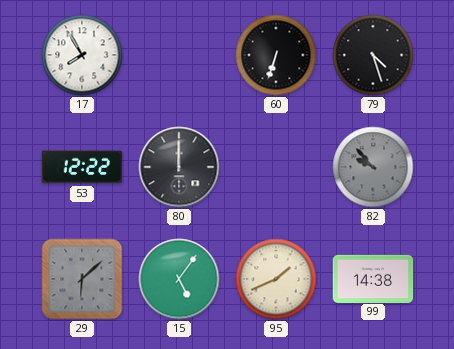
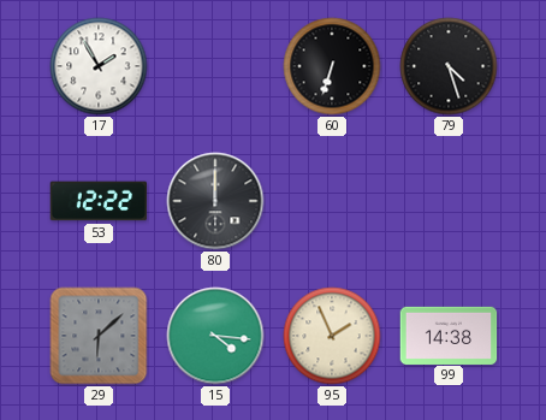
17: 7:55 -> 1:55
82: 9:53 -> none
15: 5:06 -> 4:16
95: 1:41 -> 1:56
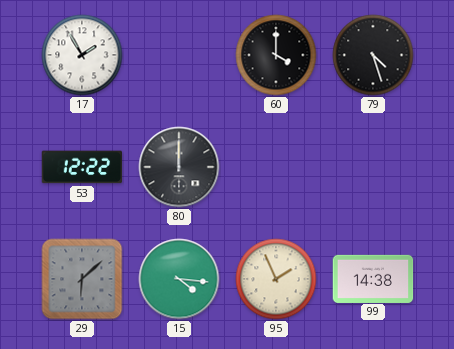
60: 6:33 -> 4:00
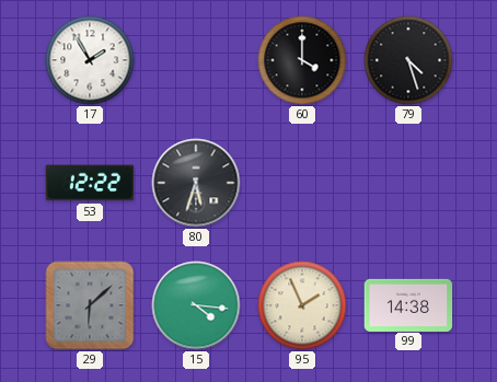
80: 12:00 -> 5:33
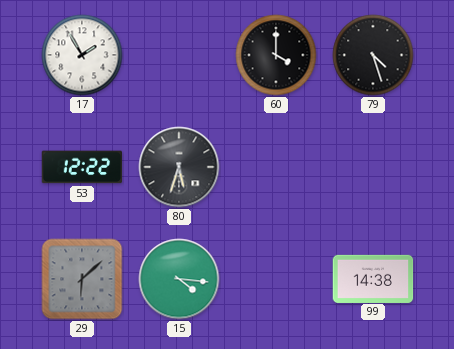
95: 1:56 -> none
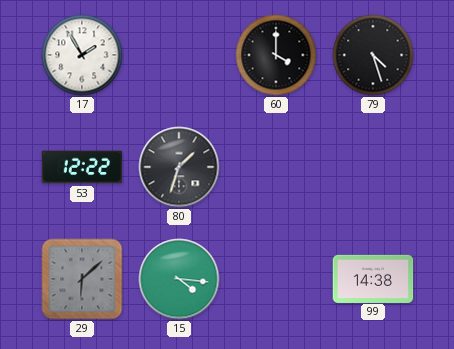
80: 5:33 -> 1:33
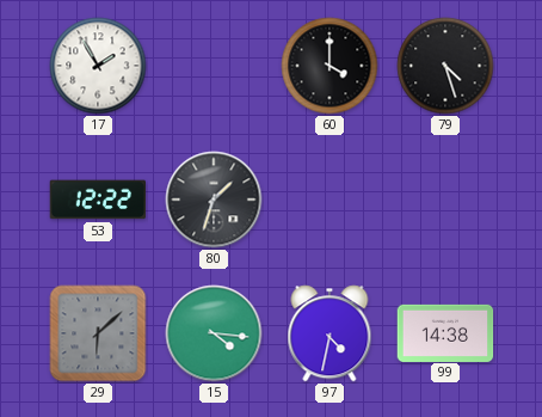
97: none -> 4:32
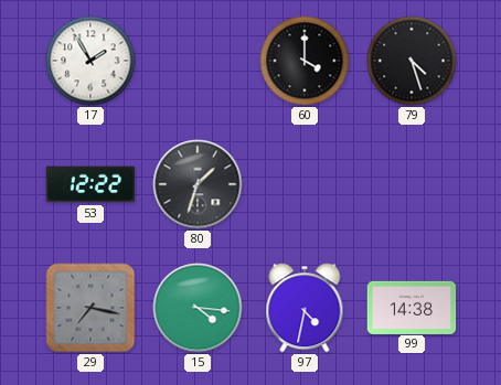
29: 6:08 -> 7:17
